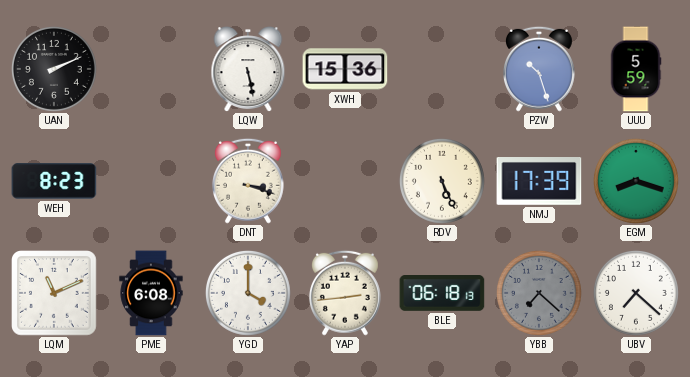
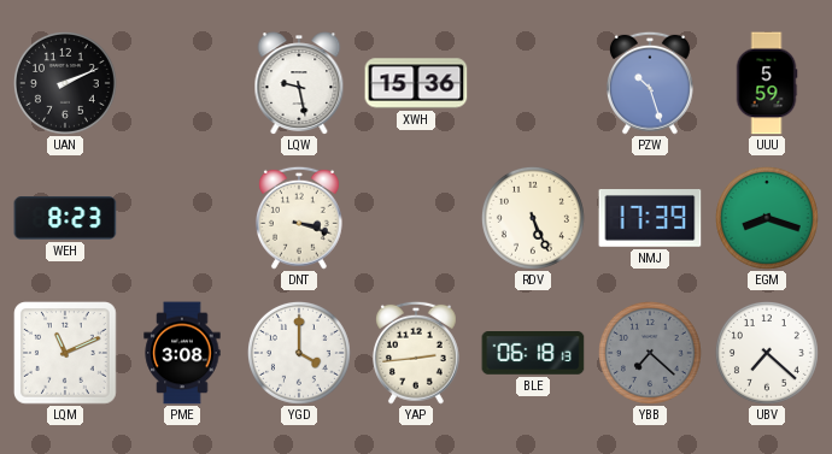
LQW: 5:28 -> 9:28
PME: 6:08 -> 3:08
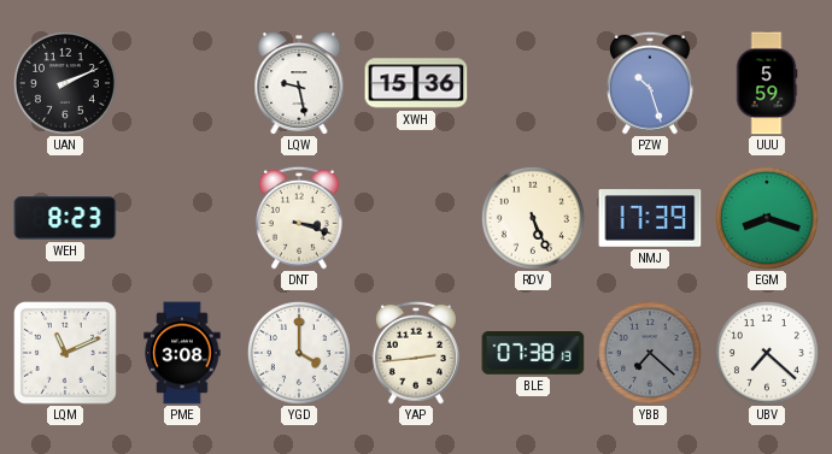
BLE: 06:18 -> 07:38
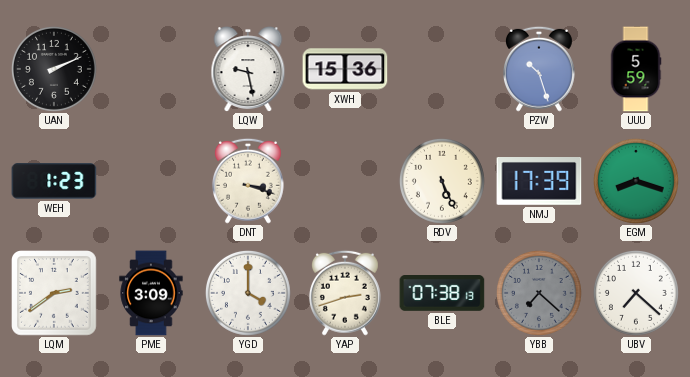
WEH: 8:23 -> 1:23
LQM: 11:11 -> 2:39
PME: 3:08 -> 3:09
YAP: 2:44 -> 2:42
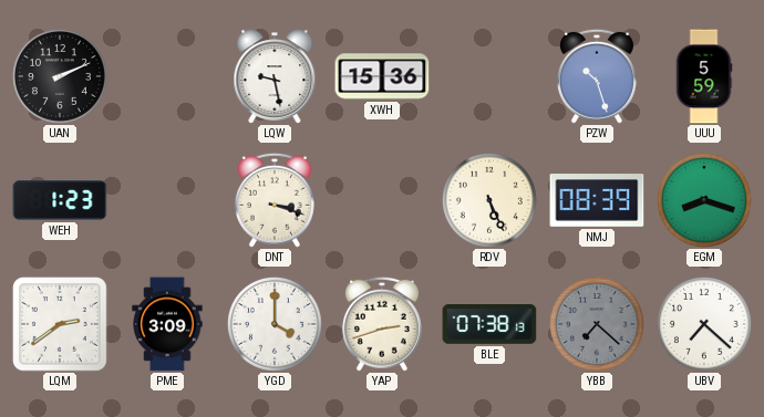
NMJ: 17:39 -> 08:39
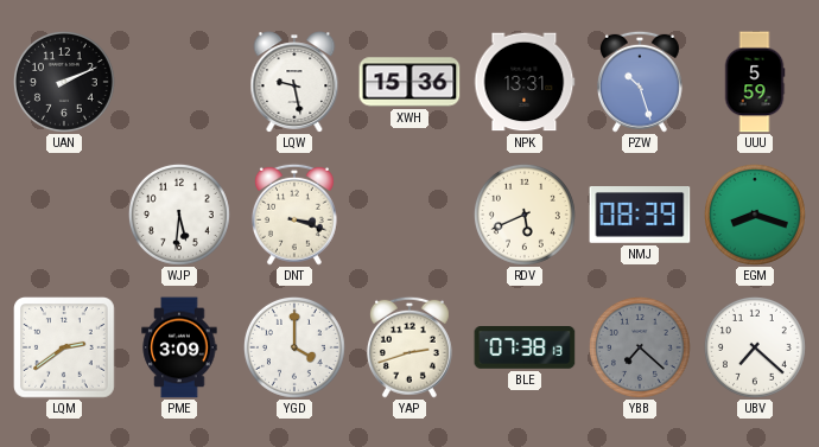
NPK: none -> 13:31
WEH: 1:23 -> none
WJP: none -> 5:31
RDV: 5:26 -> 5:41
